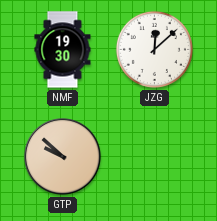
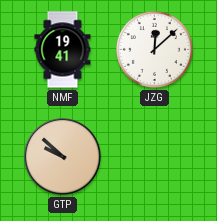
NMF: 19:30 -> 19:41
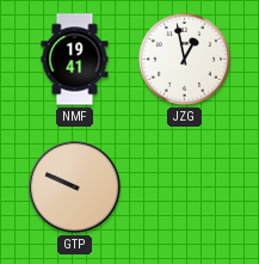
JZG: 12:08 -> 12:58
GTP: 9:52 -> 9:49
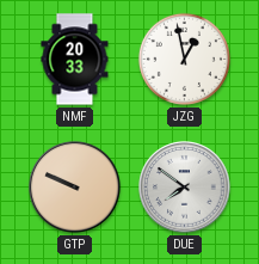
NMF: 19:41 -> 20:33
DUE: none -> 7:51
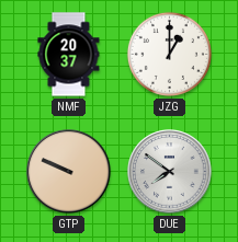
NMF: 20:33 -> 20:37
JZG: 12:58 -> 1:00
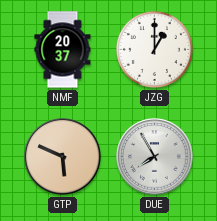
GTP: 9:49 -> 5:49
DUE: 7:51 -> 7:55
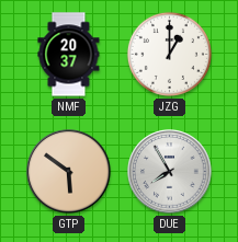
GTP: 5:49 -> 5:51
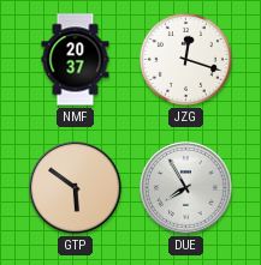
JZG: 1:00 -> 12:18
